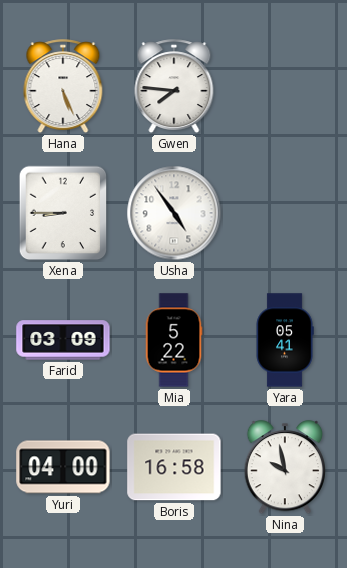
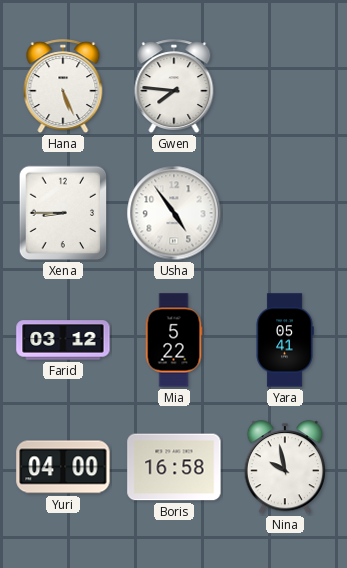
Farid: 03:09 -> 03:12
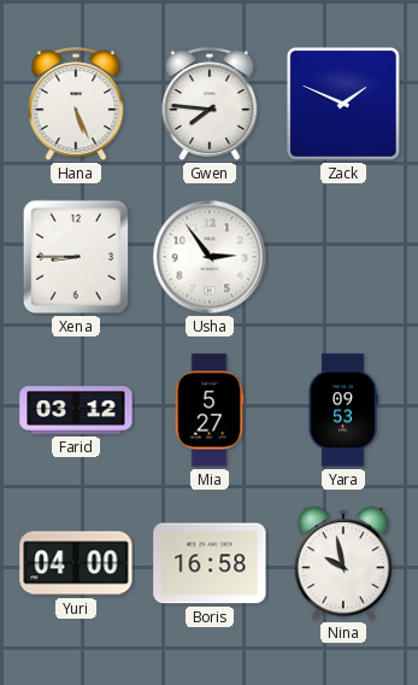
Zack: none -> 1:49
Usha: 4:54 -> 2:54
Mia: 5:22 -> 5:27
Yara: 05:41 -> 09:53
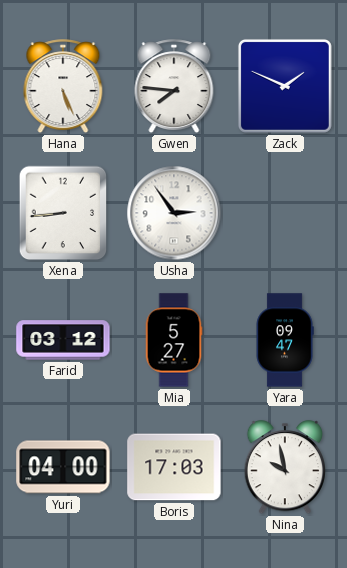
Xena: 8:45 -> 8:44
Yara: 09:53 -> 09:47
Boris: 16:58 -> 17:03
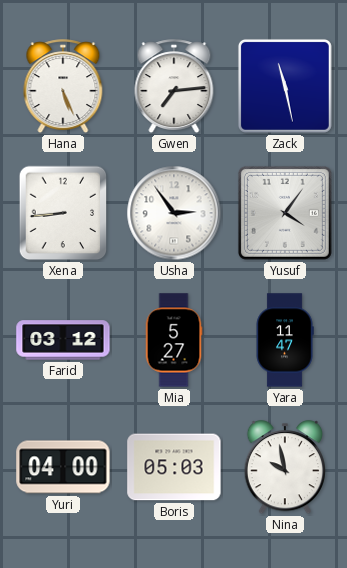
Gwen: 7:46 -> 7:14
Zack: 1:49 -> 11:28
Yusuf: none -> 4:06
Yara: 09:47 -> 11:47
Boris: 17:03 -> 05:03
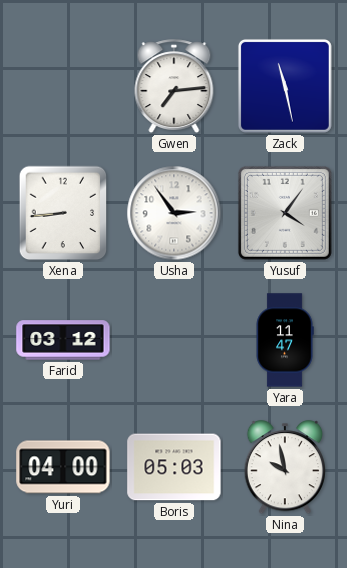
Hana: 5:26 -> none
Mia: 5:27 -> none
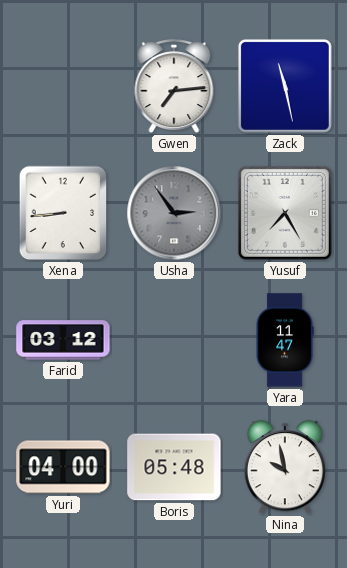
Usha dial: white -> grey
Yusuf: 4:06 -> 7:25
Boris: 05:03 -> 05:48
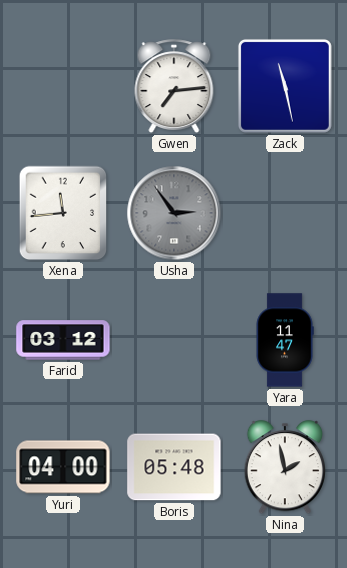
Xena: 8:44 -> 11:44
Yusuf: 7:25 -> none
Nina: 9:58 -> 1:58
